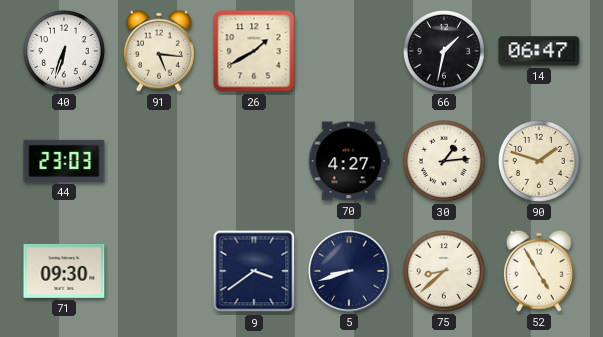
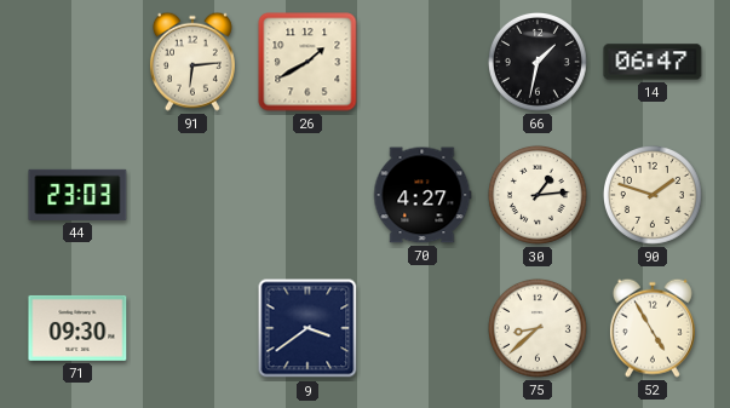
40: 6:33 -> none
91: 5:16 -> 6:14
5: 8:42 -> none
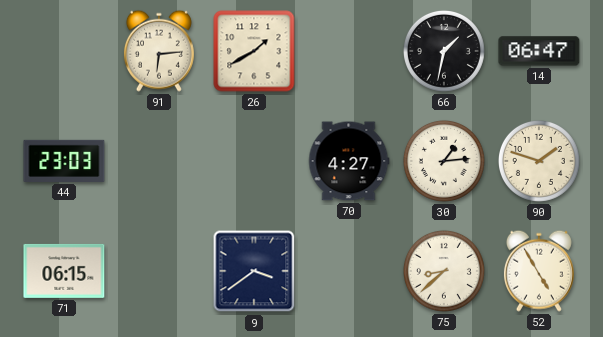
71: 09:30 -> 06:15
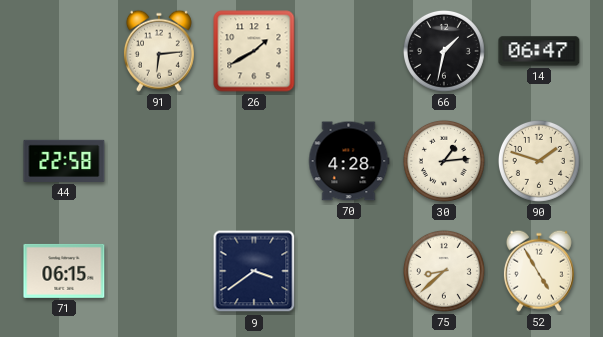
44: 23:03 -> 22:58
70: 4:27 -> 4:28
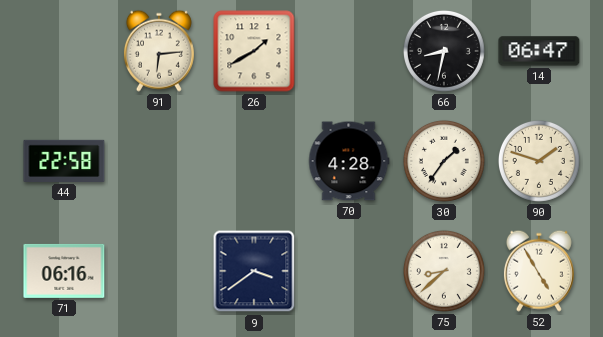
66: 1:32 -> 8:32
30: 1:14 -> 1:36
71: 06:15 -> 06:16
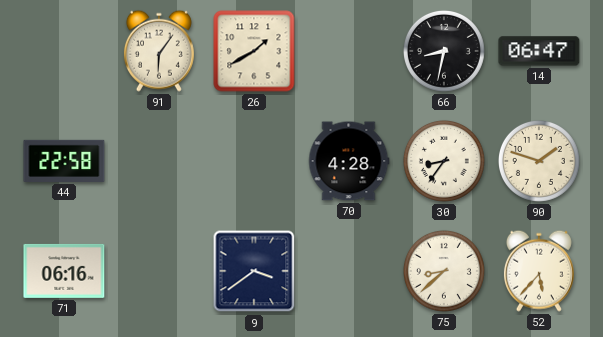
91: 6:14 -> 6:06
30: 1:36 -> 8:36
52: 4:55 -> 5:37
